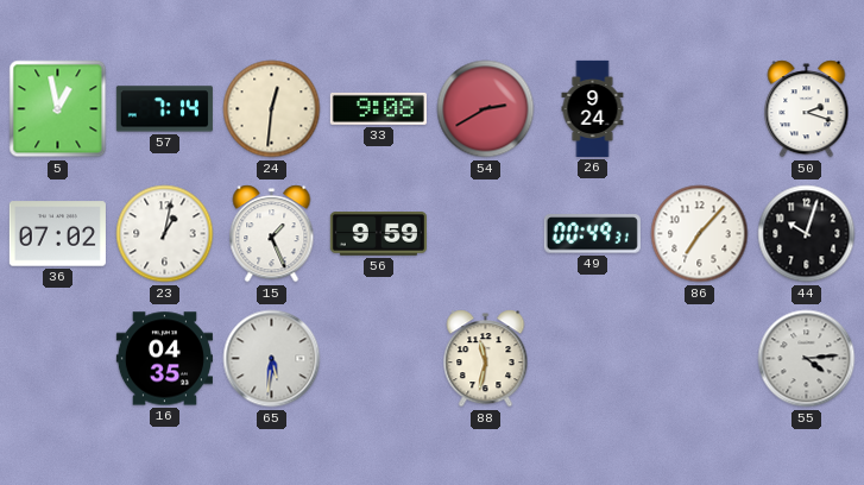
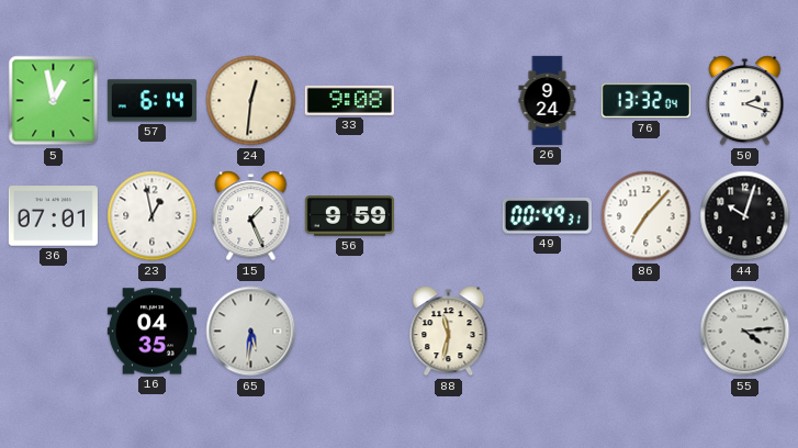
57: 7:14 -> 6:14
54: 2:40 -> none
76: none -> 13:32
36: 07:02 -> 07:01
23: 1:02 -> 12:58
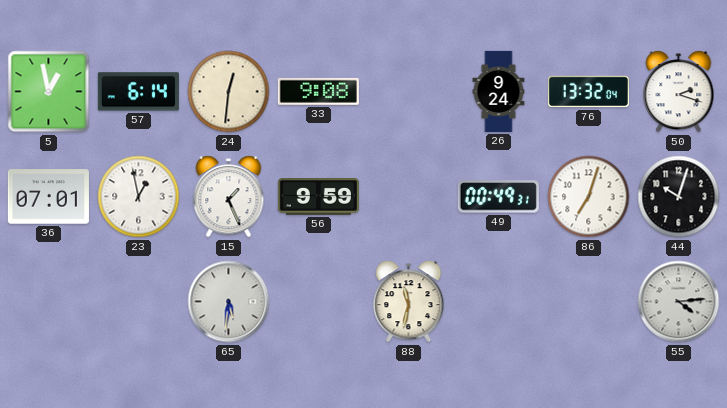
86: 7:07 -> 7:03
16: 04:35 -> none
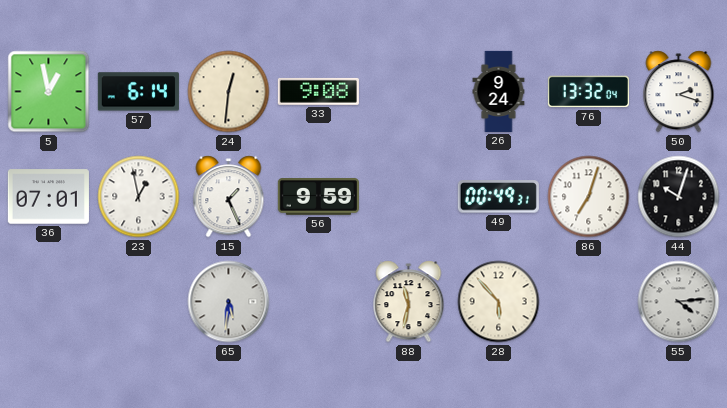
28: none -> 5:53
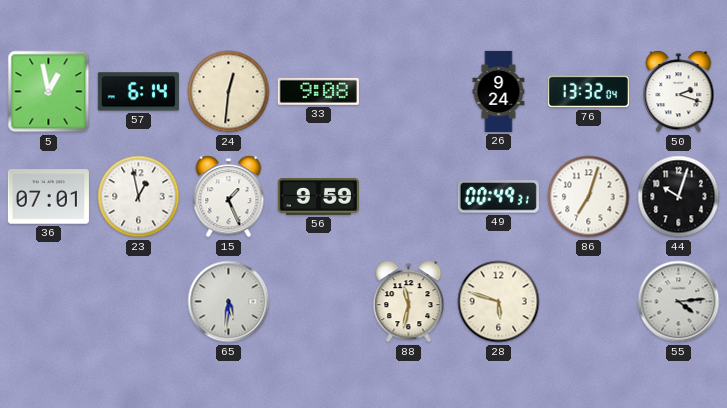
28: 5:53 -> 5:48
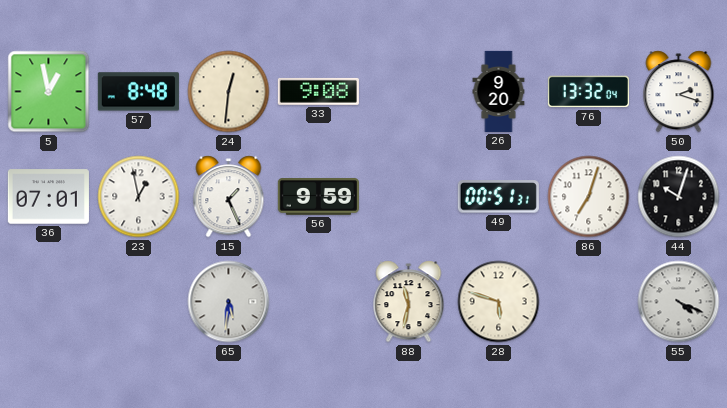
57: 6:14 -> 8:48
26: 9:24 -> 9:20
49: 00:49 -> 00:51
55: 4:14 -> 4:19
